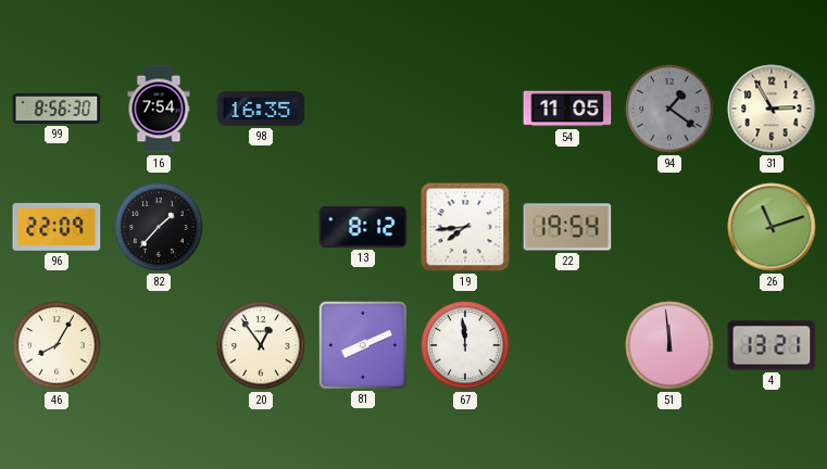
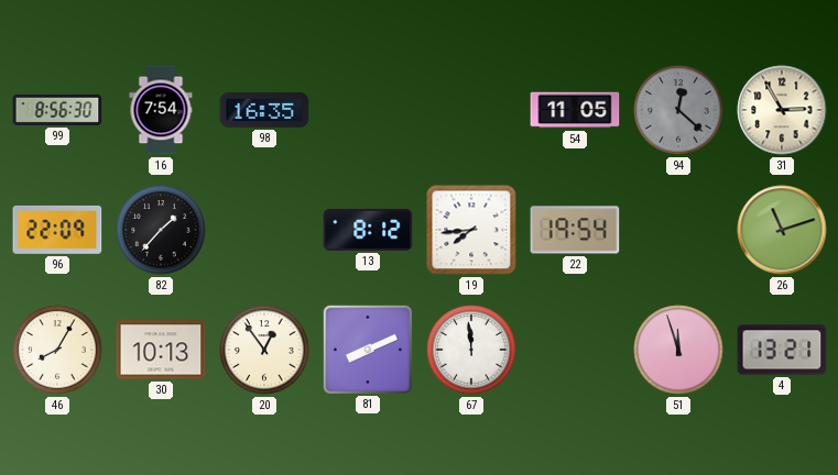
94: 1:21 -> 12:22
30: none -> 10:13
51: 11:59 -> 11:57
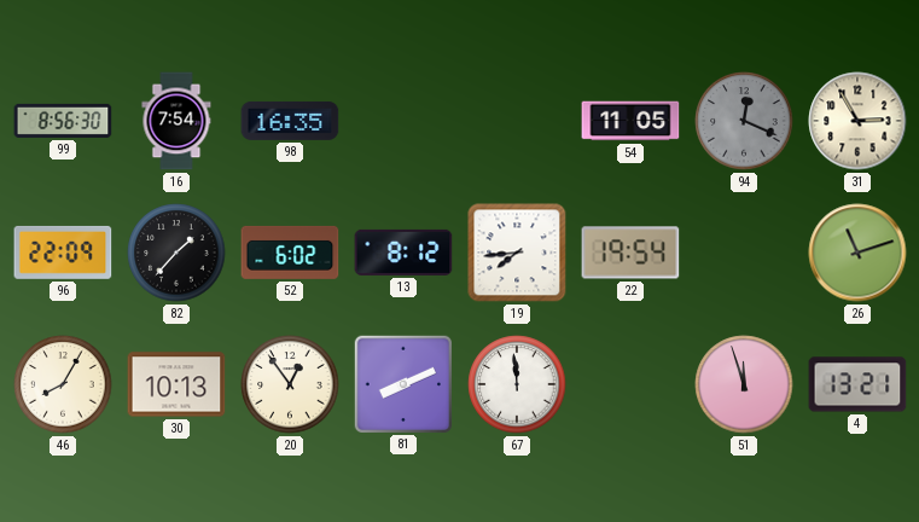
94: 12:22 -> 12:19
52: none -> 6:02
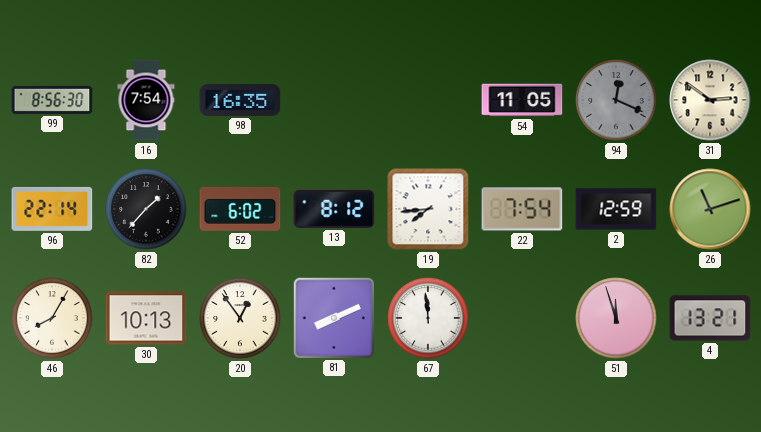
31: 2:55 -> 2:51
96: 22:09 -> 22:14
22: 19:54 -> 7:54
2: none -> 12:59
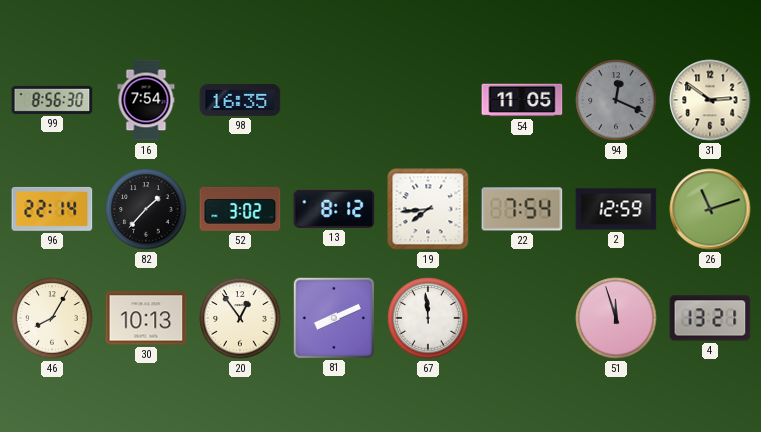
52: 6:02 -> 3:02
